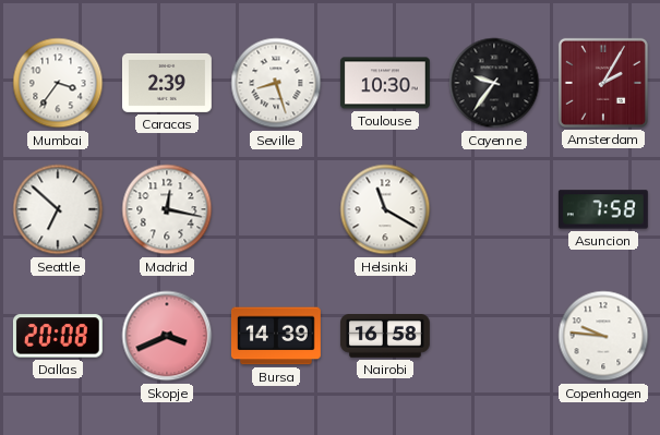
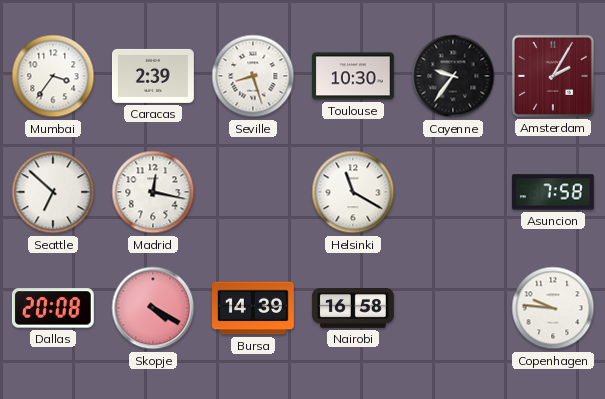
Skopje: 3:41 -> 4:20
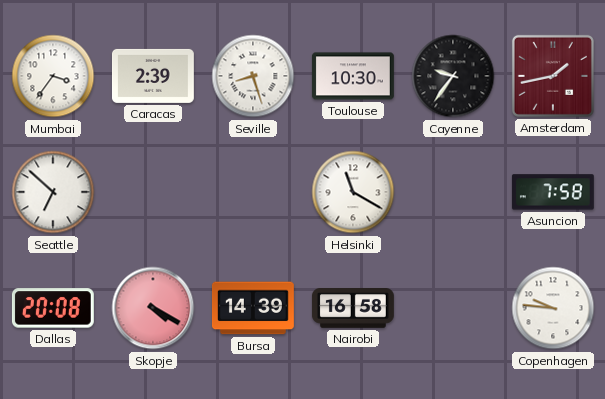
Amsterdam: 2:05 -> 1:43
Madrid: 12:17 -> none
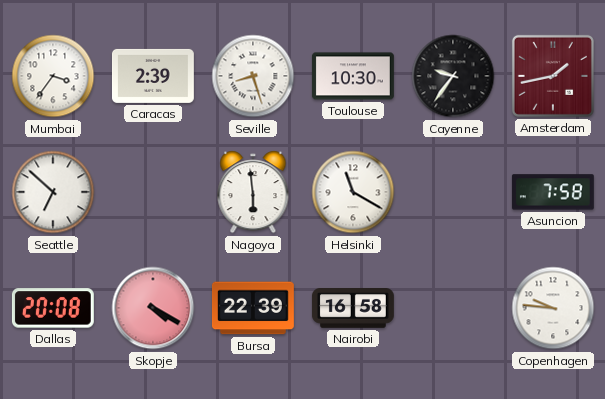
Nagoya: none -> 5:59
Bursa: 14:39 -> 22:39
